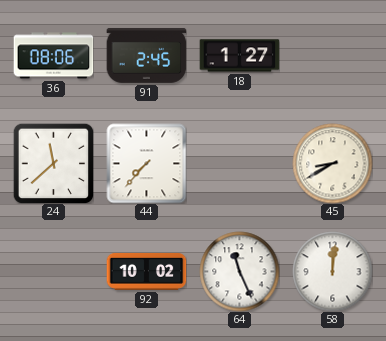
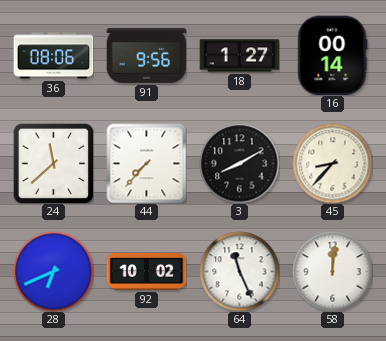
91: 2:45 -> 9:56
16: none -> 00:14
3: none -> 8:10
45: 8:40 -> 8:37
28: none -> 6:41
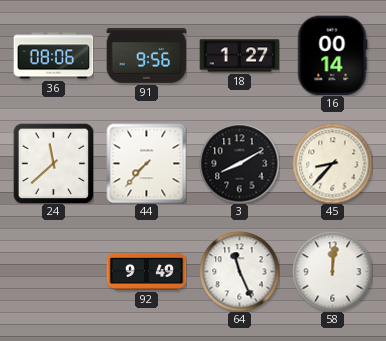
28: 6:41 -> none
92: 10:02 -> 9:49
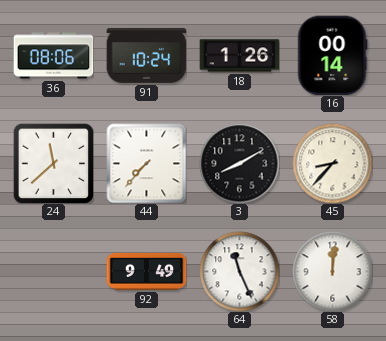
91: 9:56 -> 10:24
18: 1:27 -> 1:26
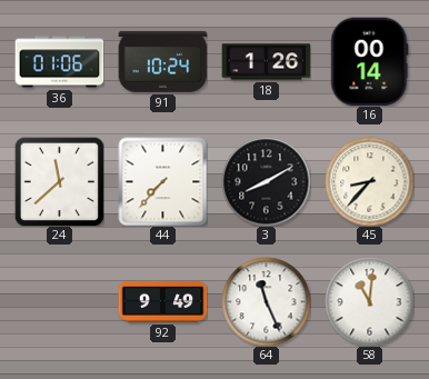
36: 08:06 -> 01:06
58: 12:01 -> 11:01
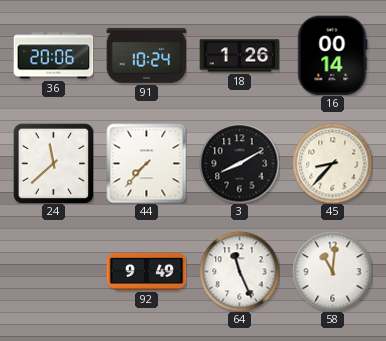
36: 01:06 -> 20:06
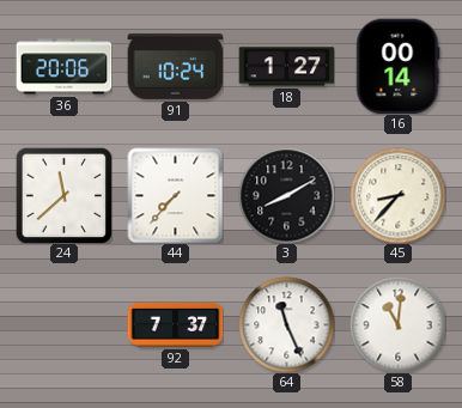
18: 1:26 -> 1:27
92: 9:49 -> 7:37
